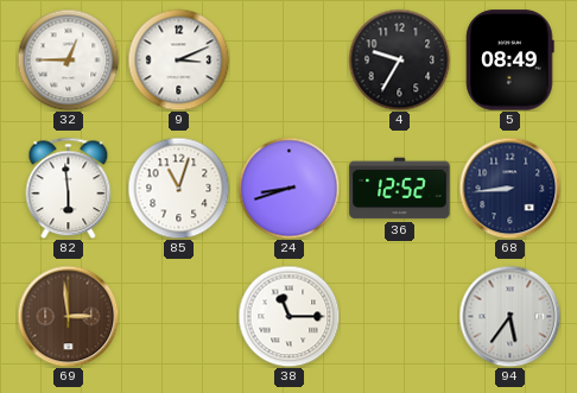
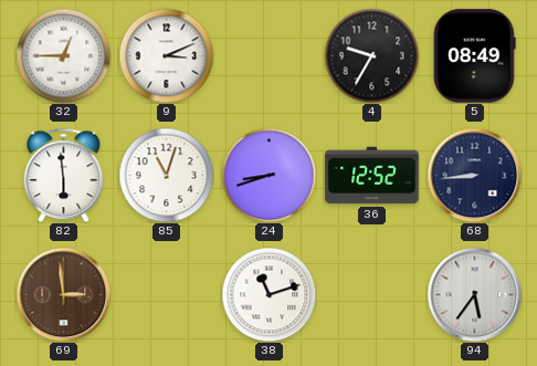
38: 11:15 -> 11:12
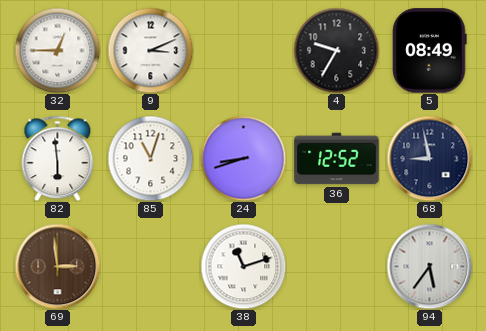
68: 8:44 -> 8:58
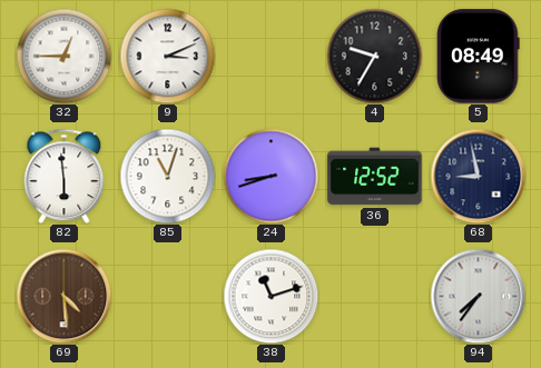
69: 2:59 -> 4:29
94: 5:36 -> 7:36
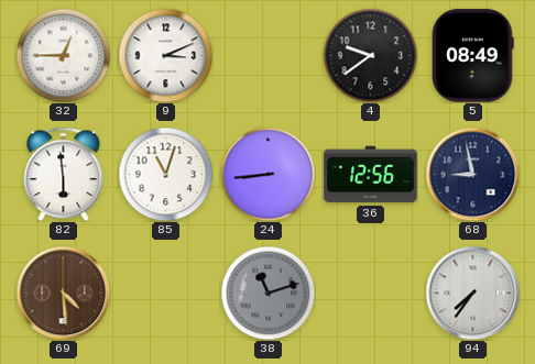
4: 9:35 -> 9:39
24: 8:42 -> 8:44
36: 12:52 -> 12:56
38 dial: white -> grey
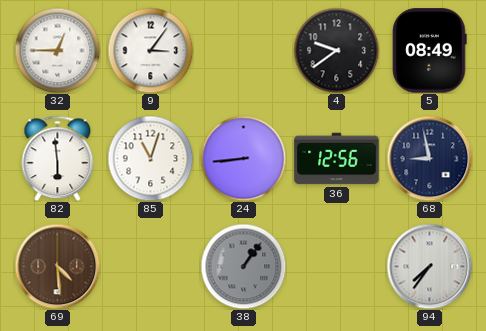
9: 3:11 -> 3:06
38: 11:12 -> 1:06
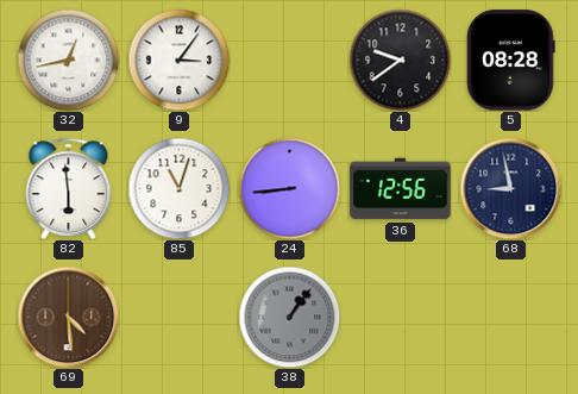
32: 12:45 -> 12:43
5: 08:49 -> 08:28
94: 7:36 -> none
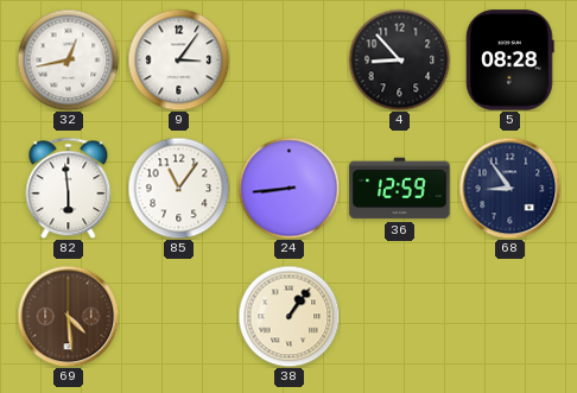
4: 9:39 -> 8:53
85: 11:03 -> 11:06
36: 12:56 -> 12:59
68: 8:58 -> 8:54
38 dial: grey -> cream
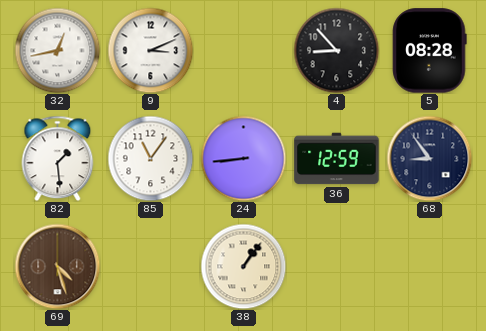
9: 3:06 -> 3:11
82: 5:59 -> 1:29
69: 4:29 -> 4:27
